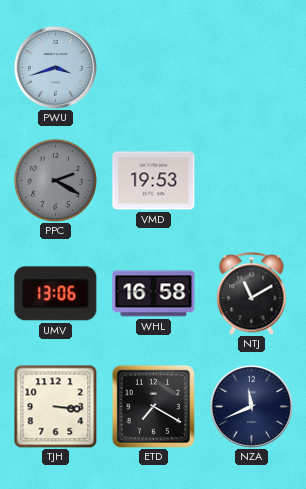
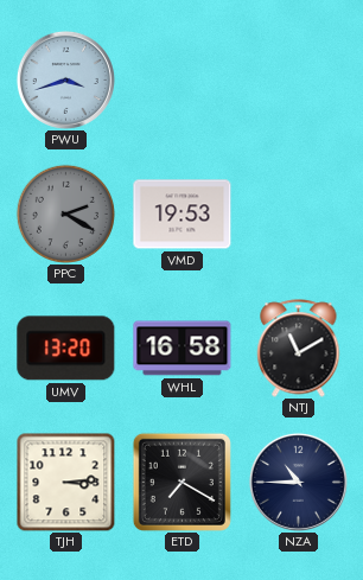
UMV: 13:06 -> 13:20
TJH: 3:16 -> 3:14
NZA: 11:41 -> 10:45
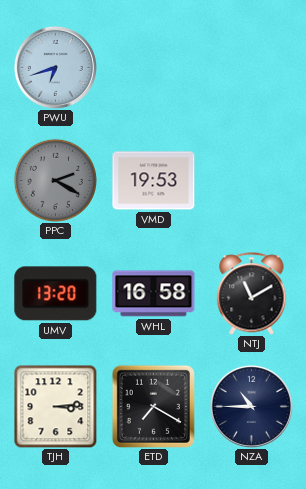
PWU: 3:42 -> 6:42
